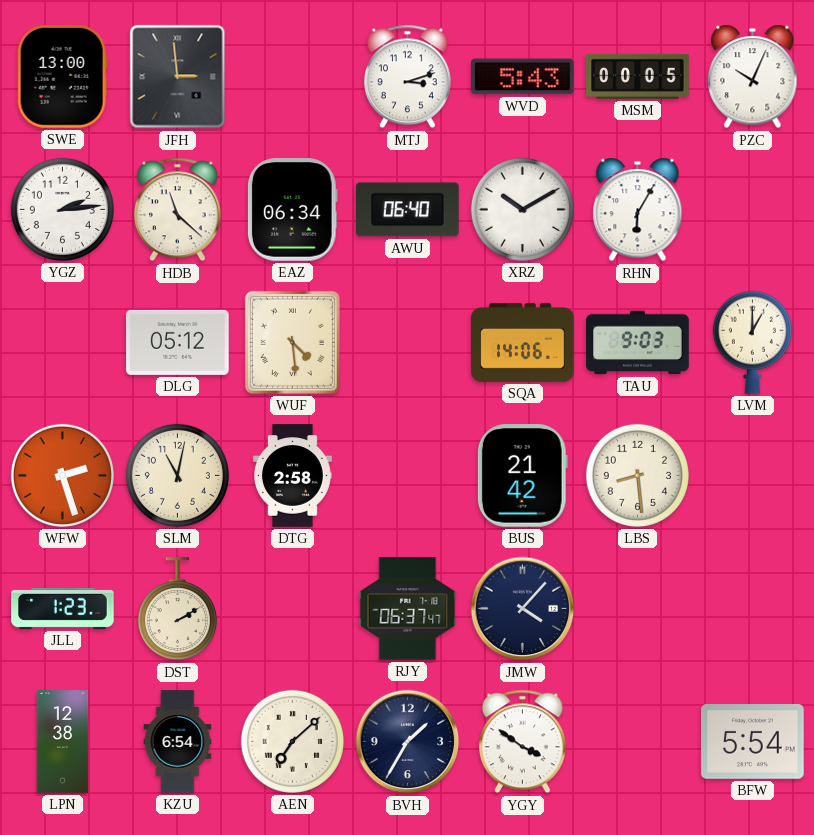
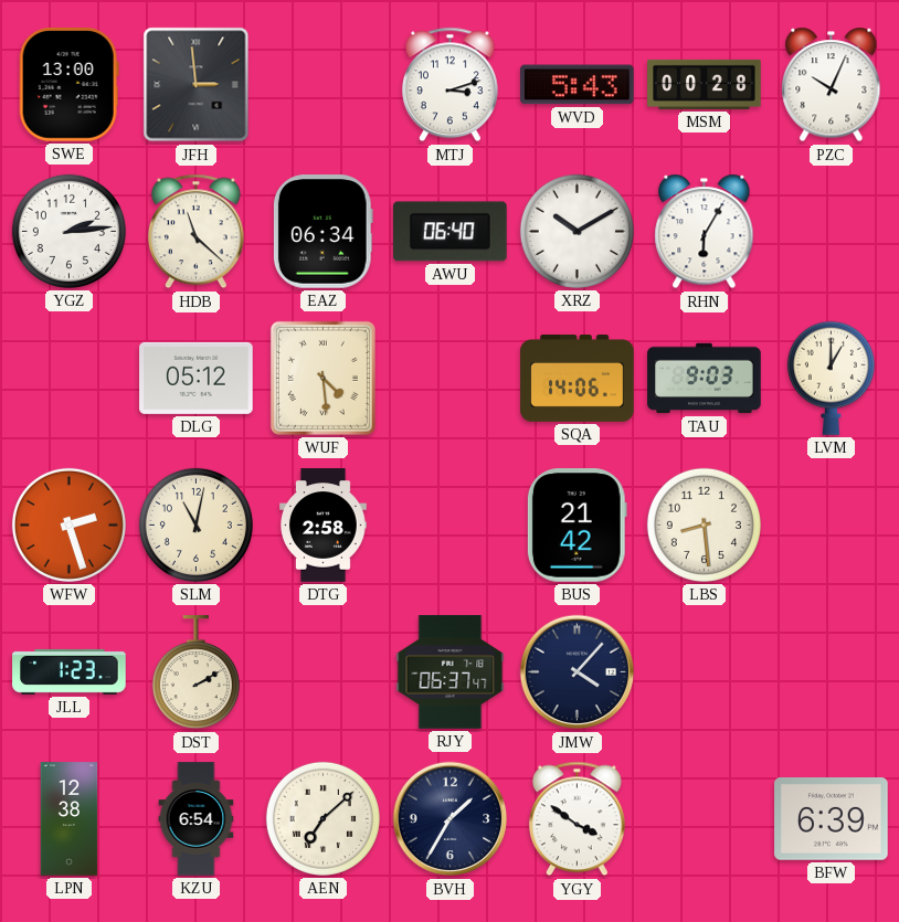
MSM: 00:05 -> 00:28
BFW: 5:54 -> 6:39
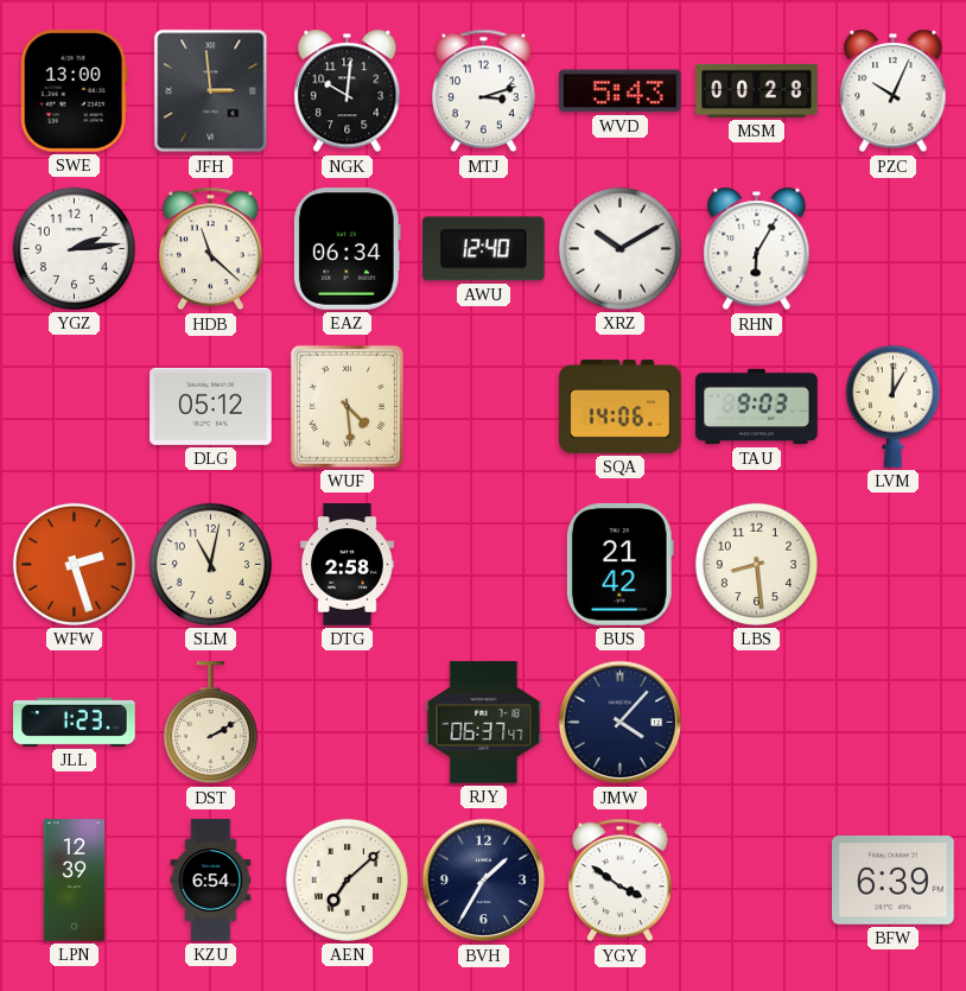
NGK: none -> 10:01
AWU: 06:40 -> 12:40
LPN: 12:38 -> 12:39
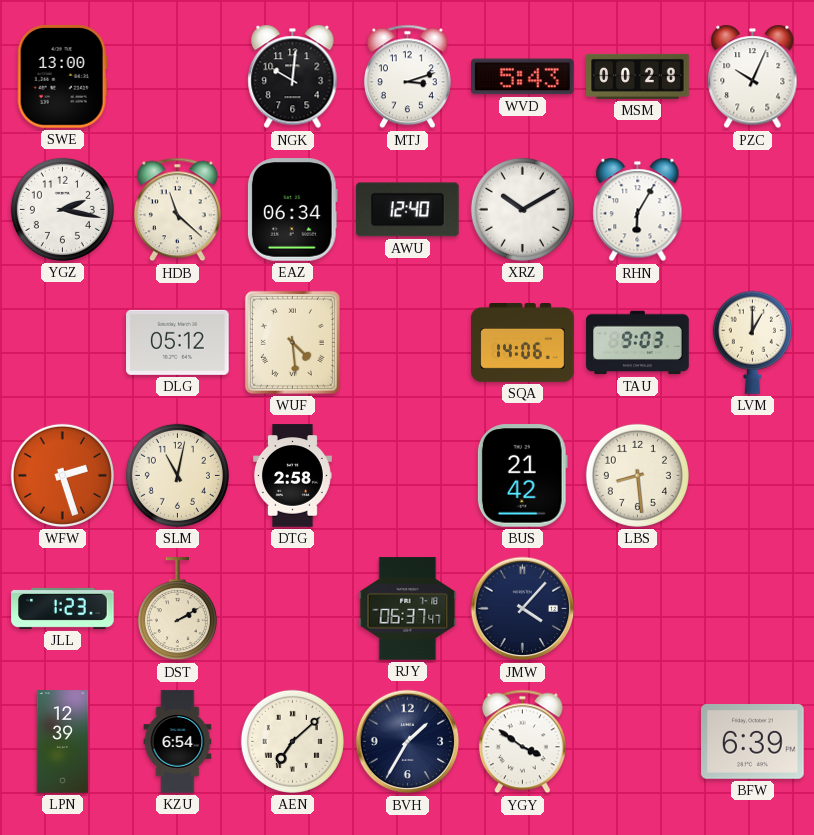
JFH: 2:59 -> none
YGZ: 2:14 -> 2:17
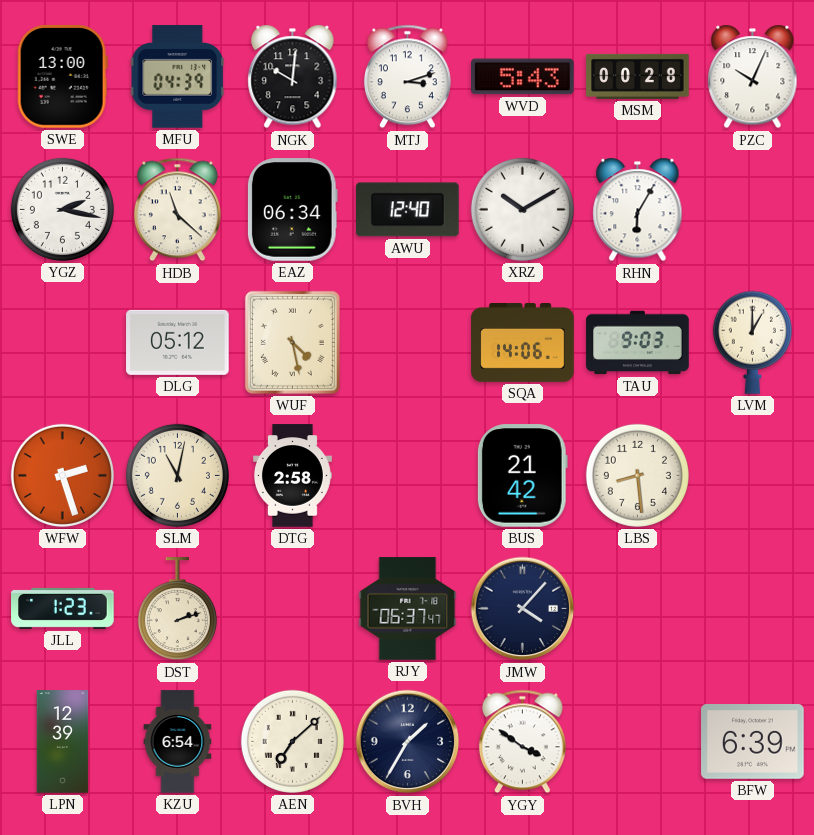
MFU: none -> 04:39
WUF: 4:29 -> 4:28
DST: 2:10 -> 2:12
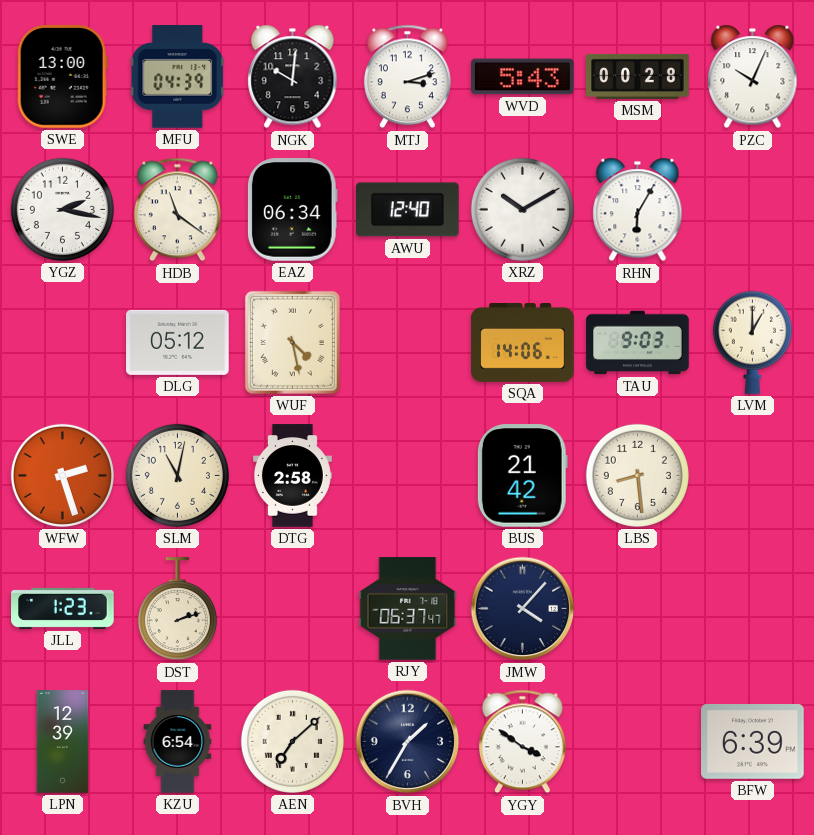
HDB: 11:22 -> 11:21
